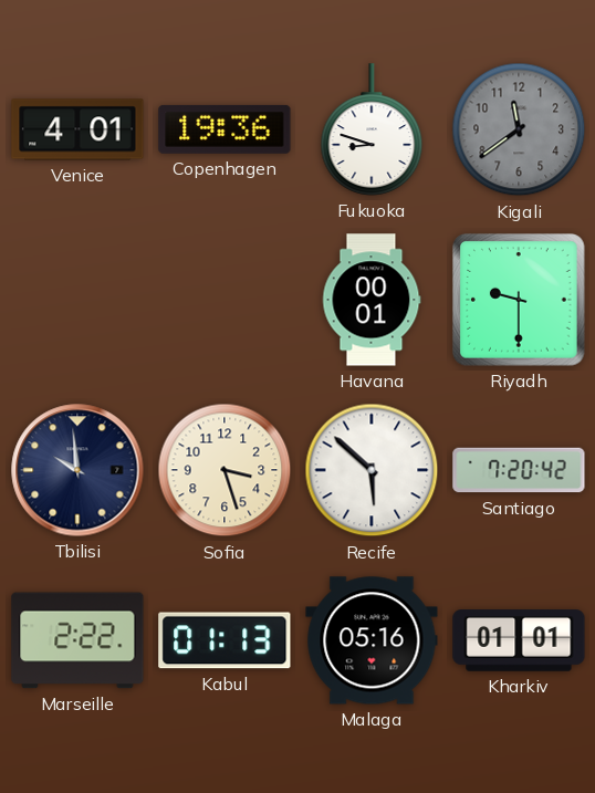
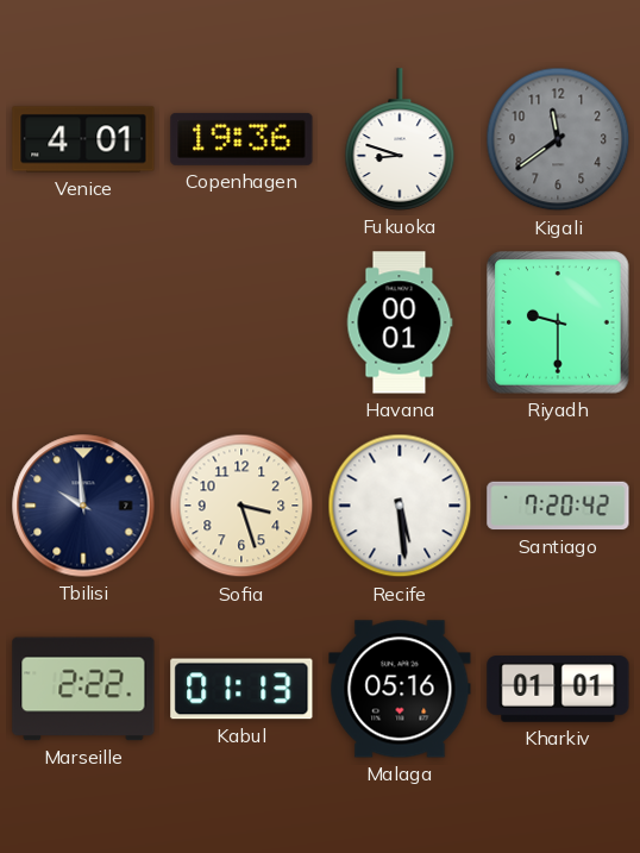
Recife: 5:52 -> 5:29
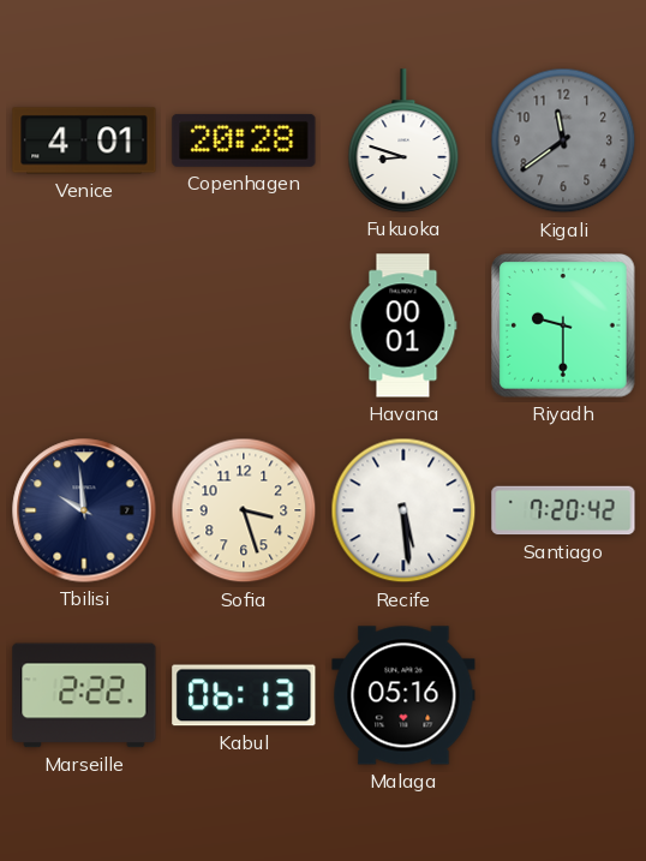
Copenhagen: 19:36 -> 20:28
Kabul: 01:13 -> 06:13
Kharkiv: 01:01 -> none
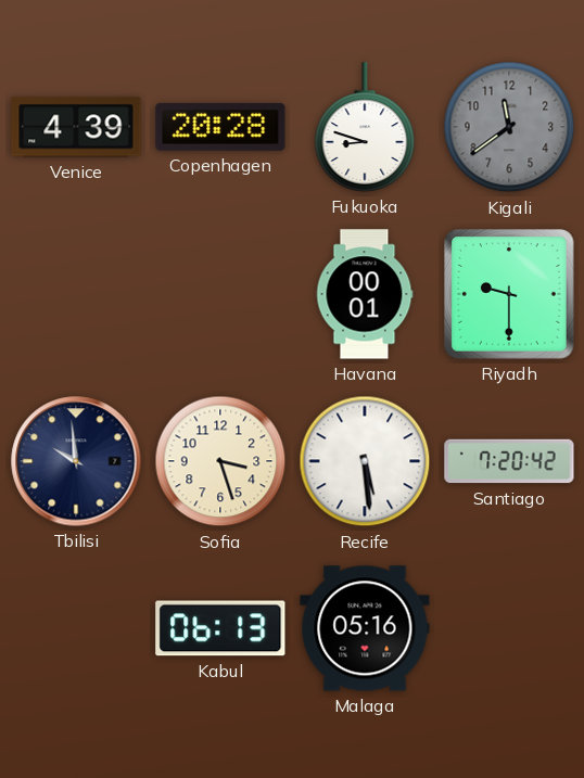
Venice: 4:01 -> 4:39
Marseille: 2:22 -> none
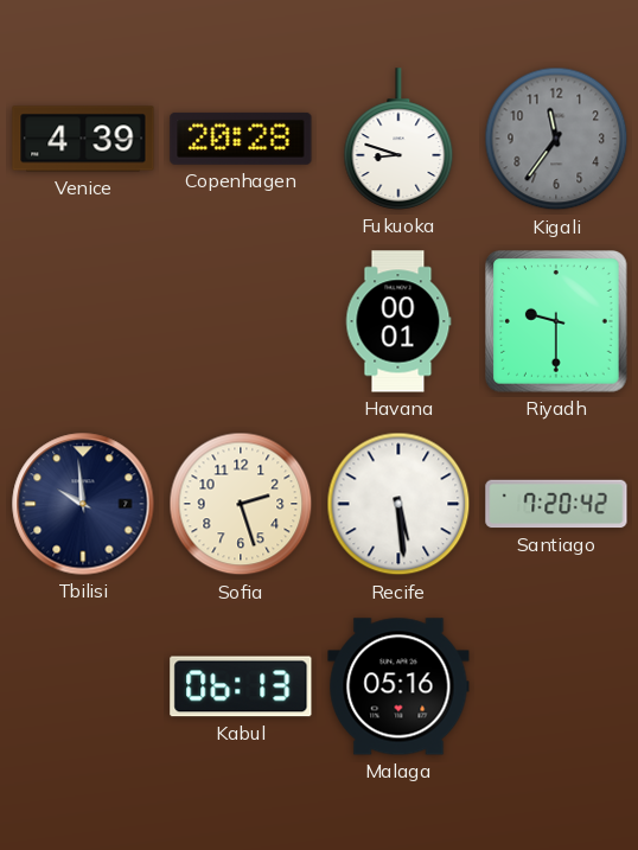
Kigali: 11:39 -> 11:36
Sofia: 3:27 -> 2:27
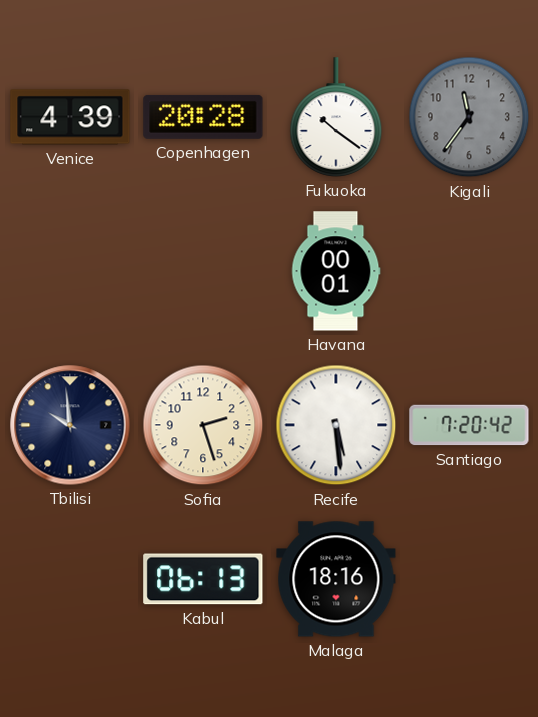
Fukuoka: 8:48 -> 10:21
Riyadh: 9:30 -> none
Malaga: 05:16 -> 18:16
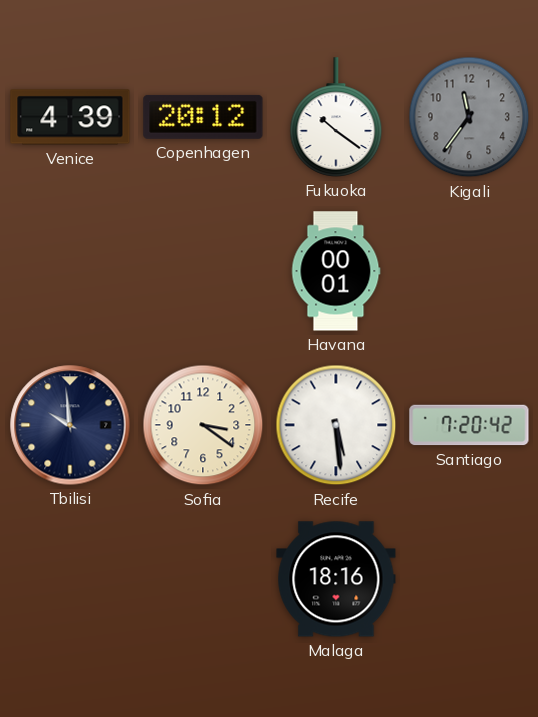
Copenhagen: 20:28 -> 20:12
Sofia: 2:27 -> 3:21
Kabul: 06:13 -> none
